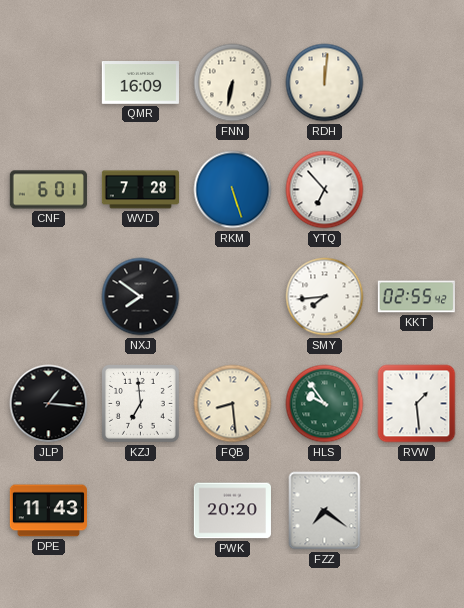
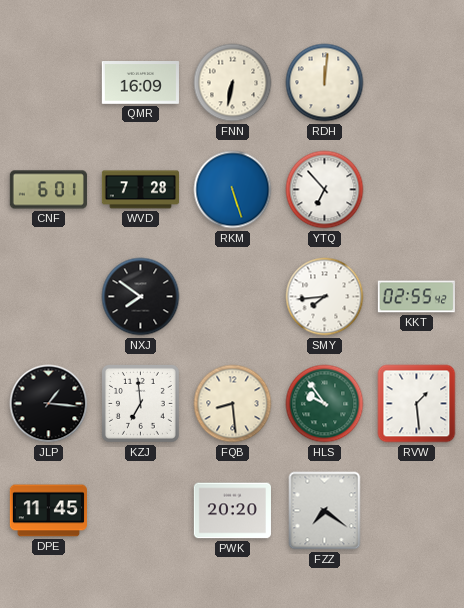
DPE: 11:43 -> 11:45
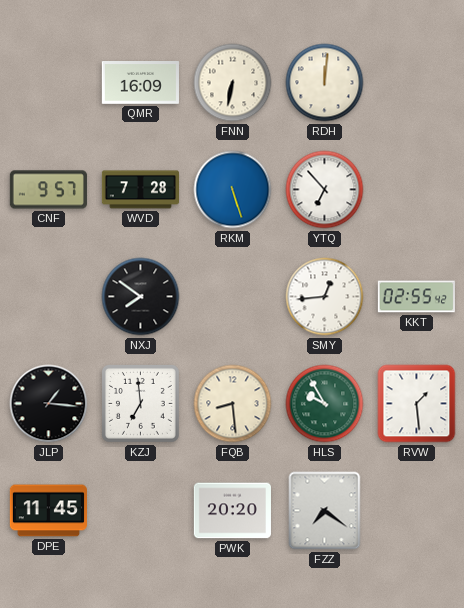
CNF: 6:01 -> 9:57
SMY: 7:44 -> 12:44
HLS: 9:54 -> 9:55
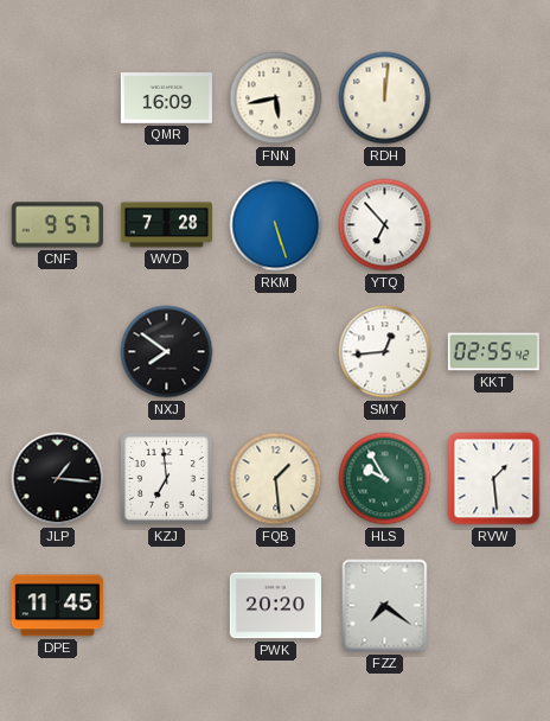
FNN: 6:32 -> 5:43
FQB: 8:29 -> 1:29
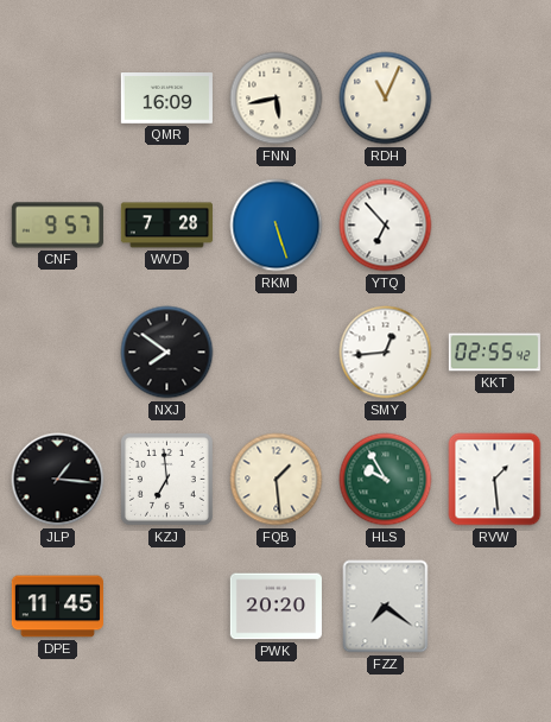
RDH: 12:01 -> 11:04
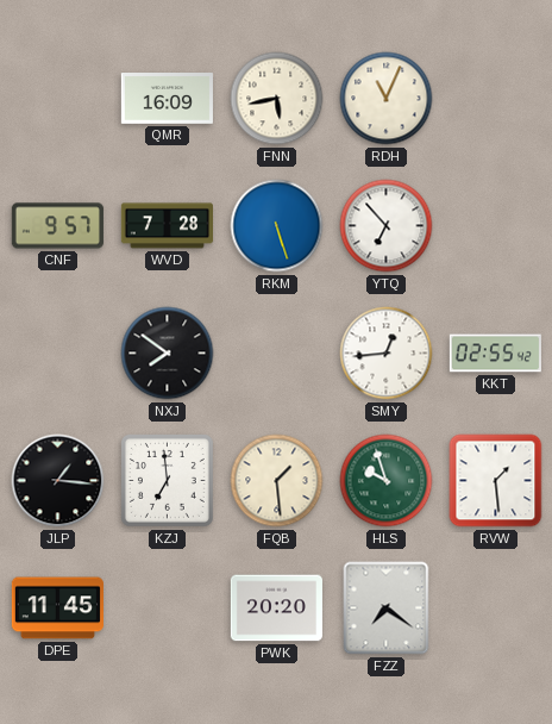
HLS: 9:55 -> 9:57
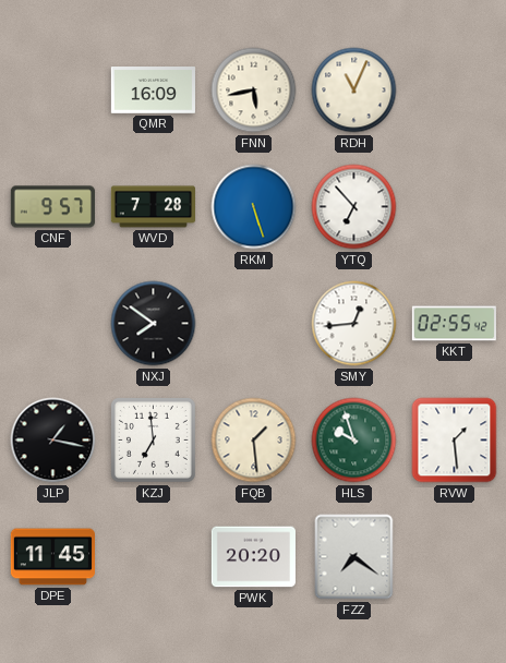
JLP: 1:16 -> 1:17
